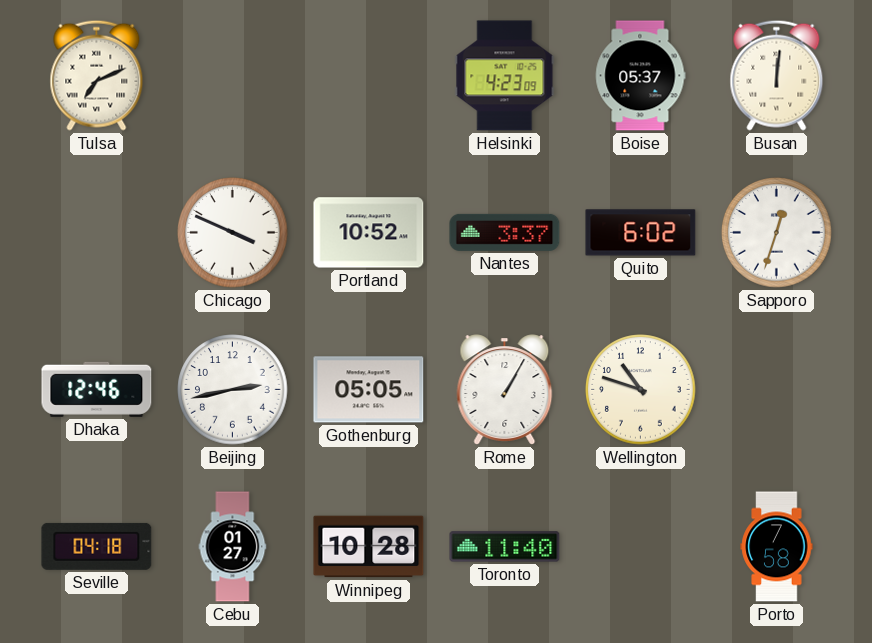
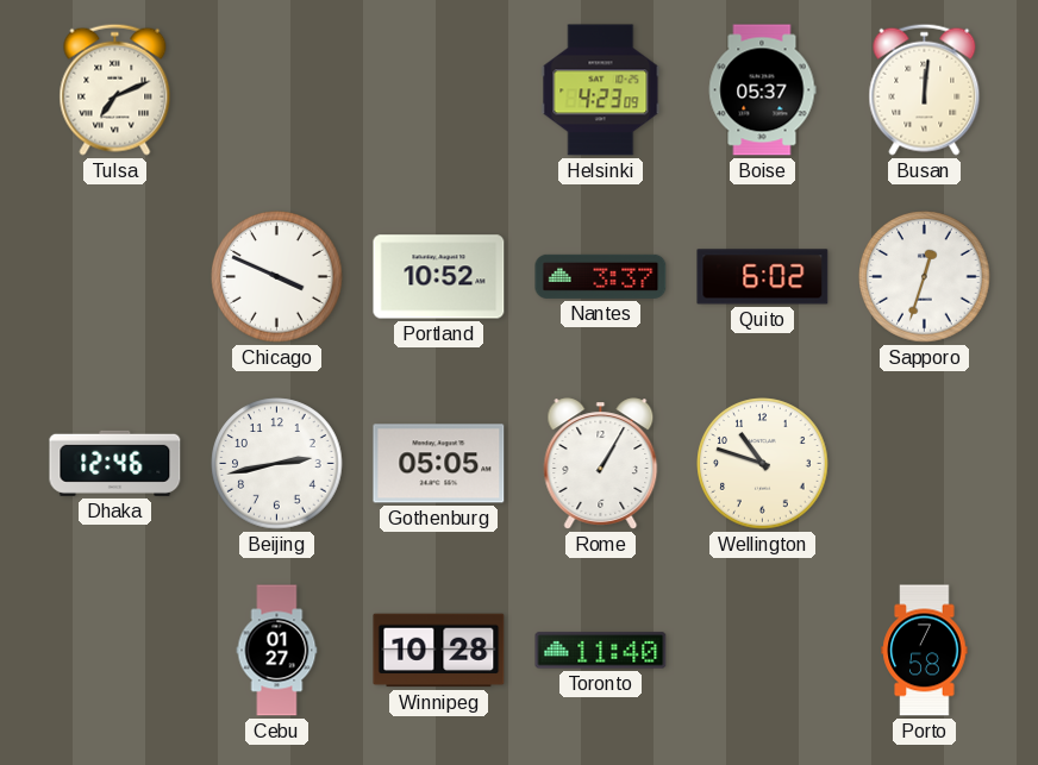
Seville: 04:18 -> none
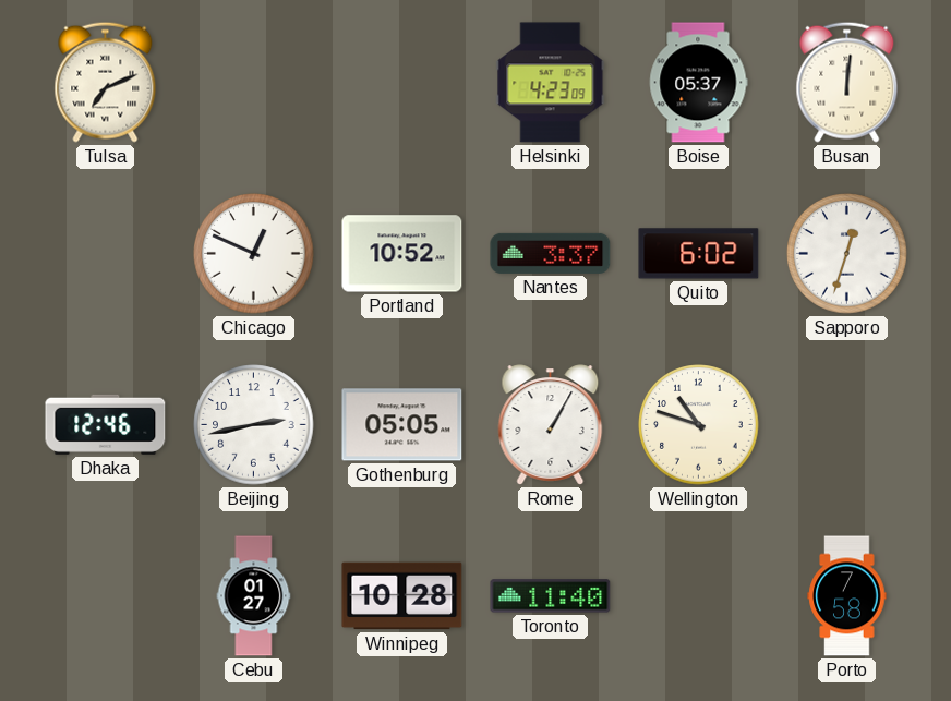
Chicago: 3:49 -> 12:49
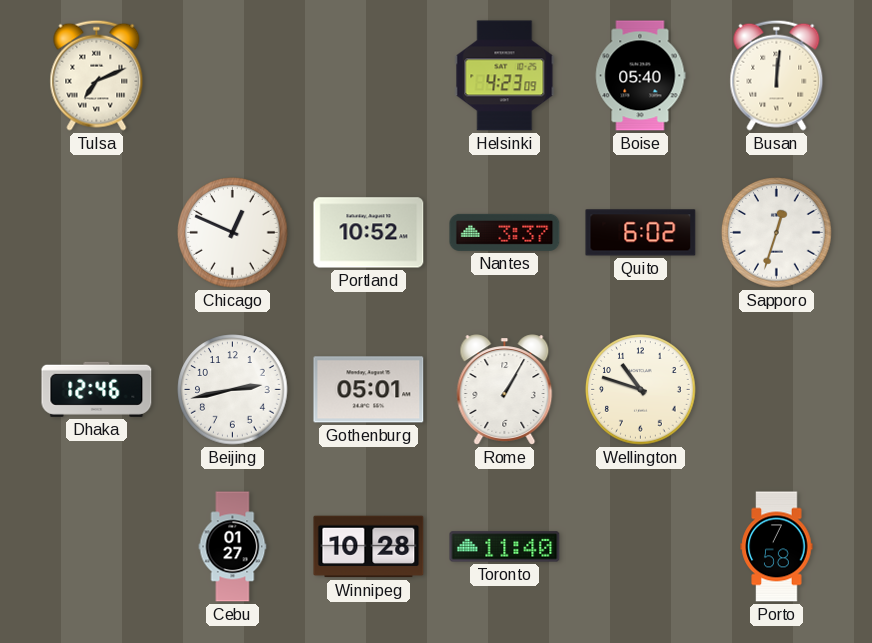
Boise: 05:37 -> 05:40
Gothenburg: 05:05 -> 05:01
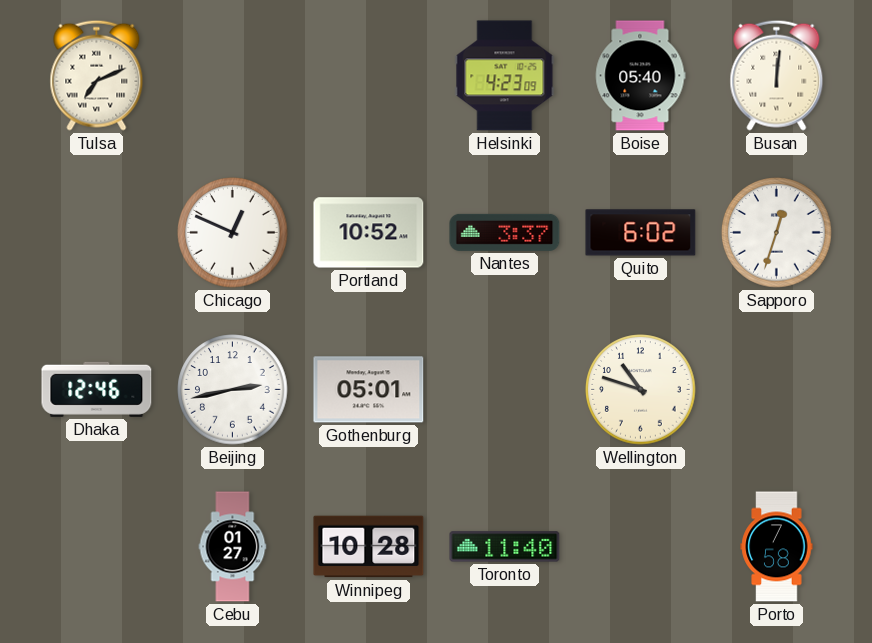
Rome: 1:05 -> none
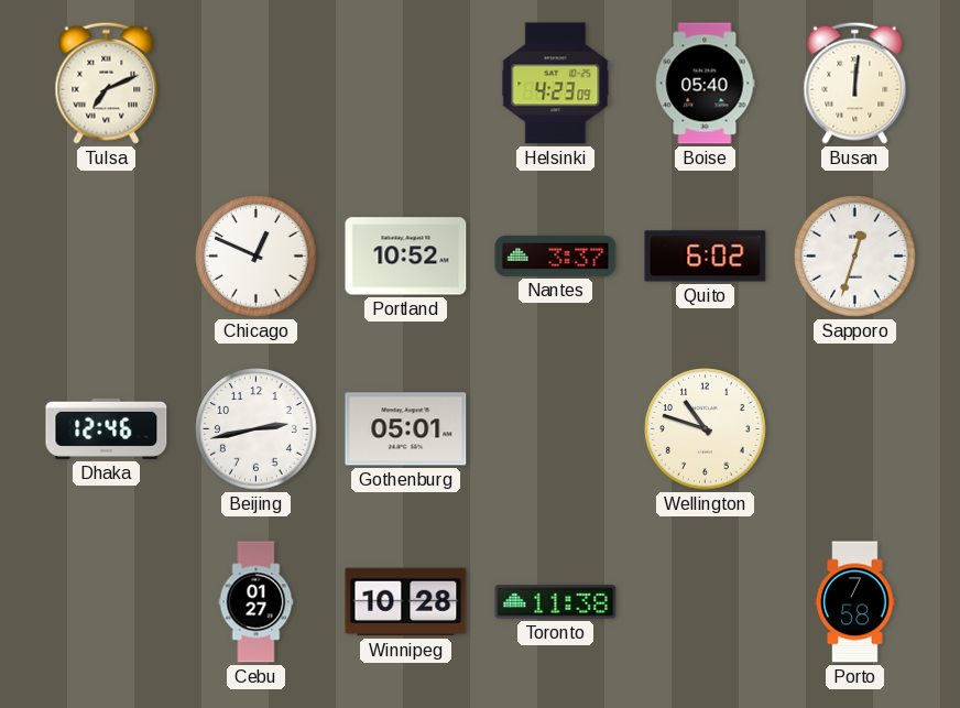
Toronto: 11:40 -> 11:38
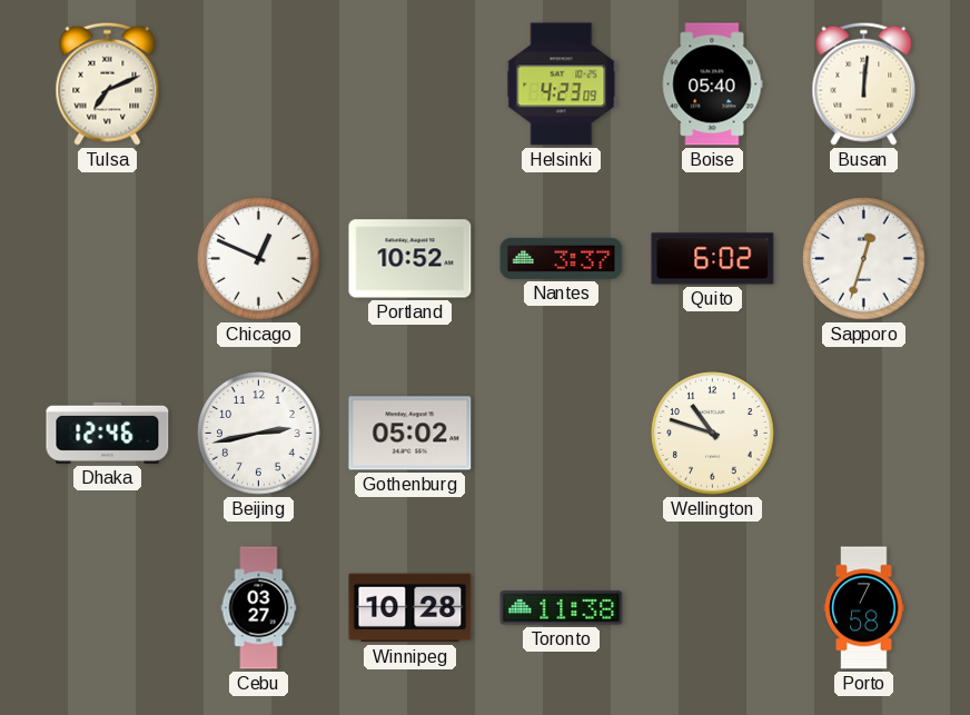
Gothenburg: 05:01 -> 05:02
Cebu: 01:27 -> 03:27
